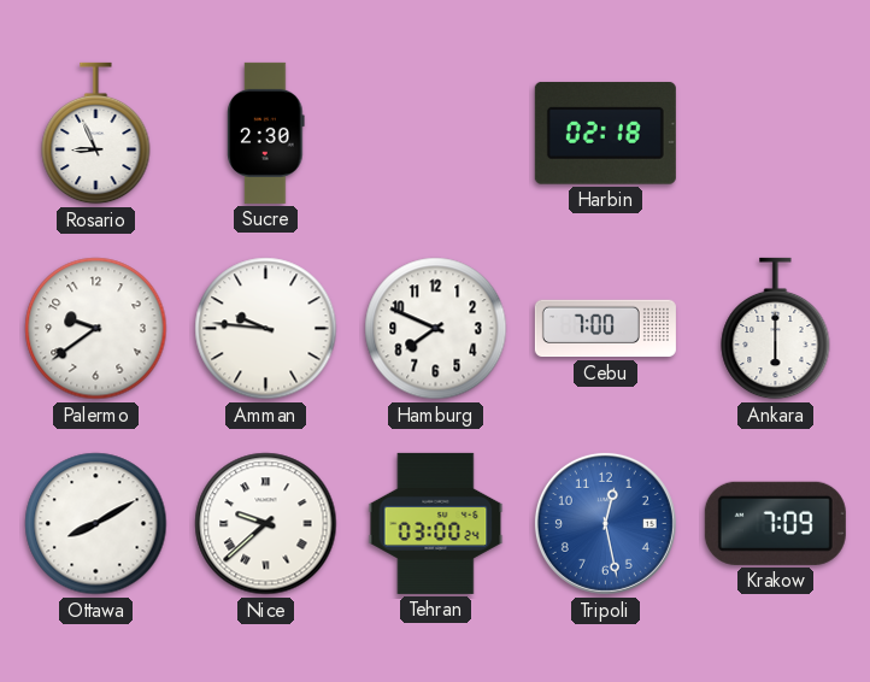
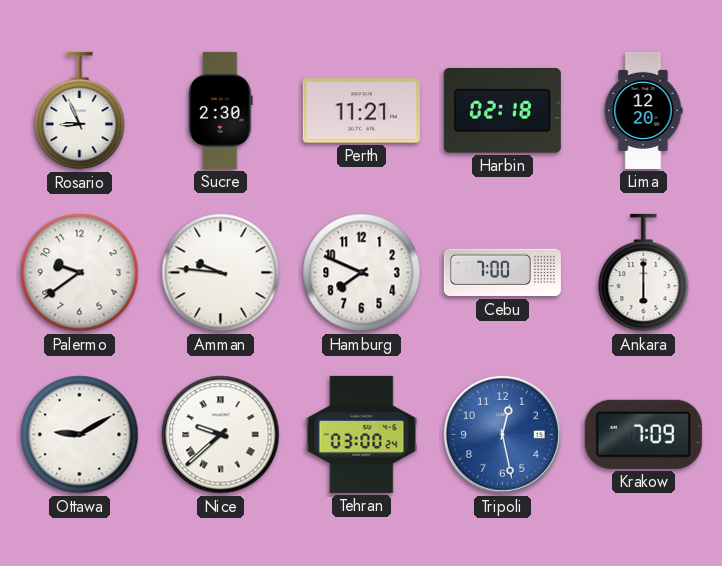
Perth: none -> 11:21
Lima: none -> 12:20
Ottawa: 8:10 -> 9:10
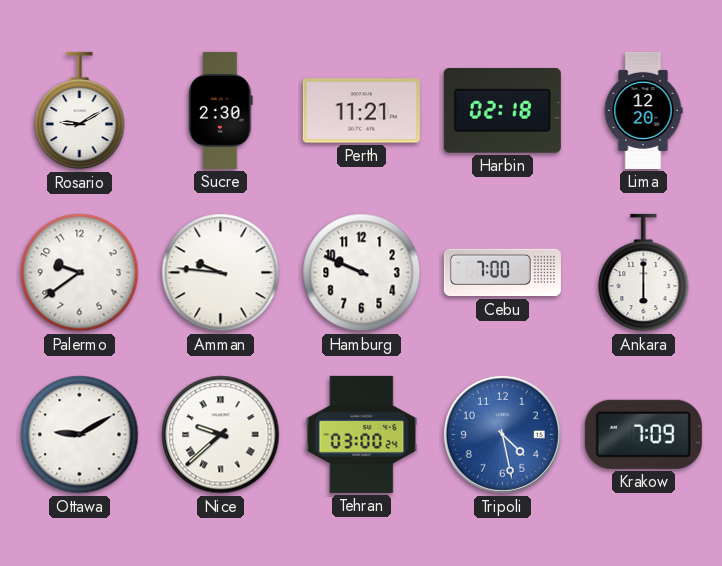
Rosario: 8:56 -> 9:10
Hamburg: 7:49 -> 9:49
Tripoli: 12:28 -> 4:28
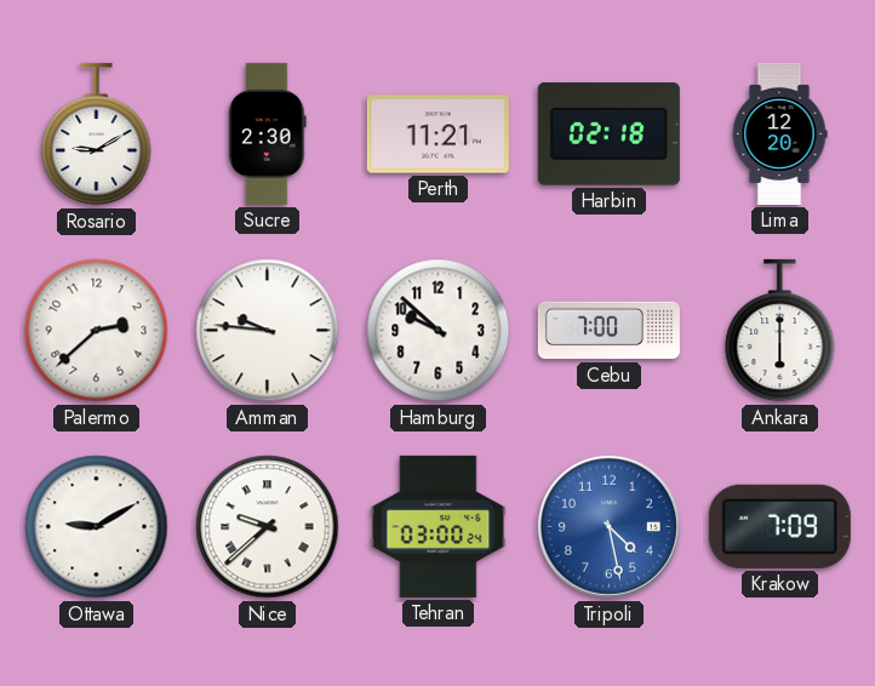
Palermo: 9:39 -> 2:38
Hamburg: 9:49 -> 9:52
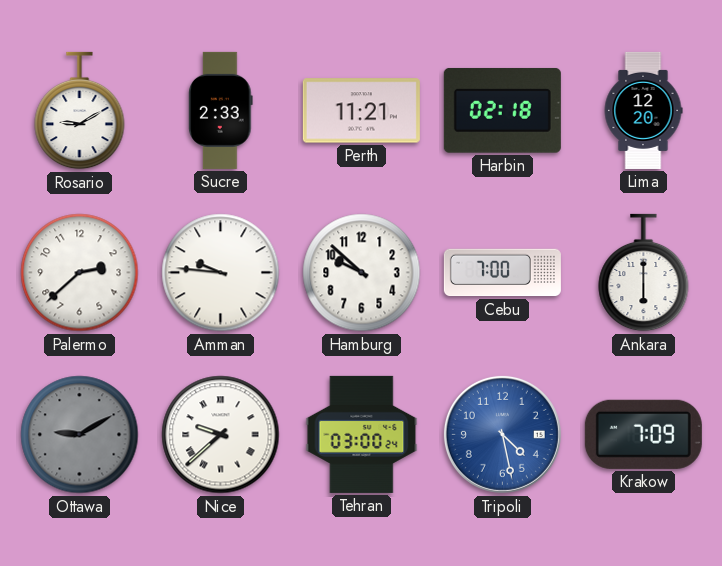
Sucre: 2:30 -> 2:33
Ottawa dial: white -> grey
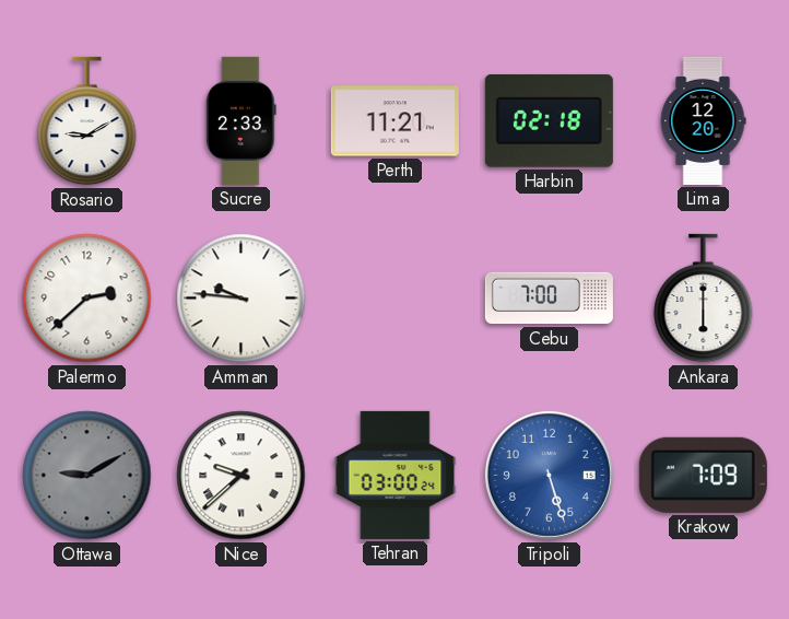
Hamburg: 9:52 -> none
Tripoli: 4:28 -> 5:27
